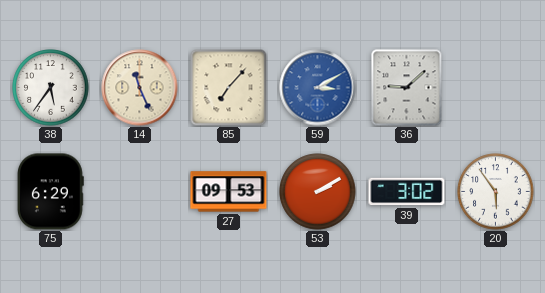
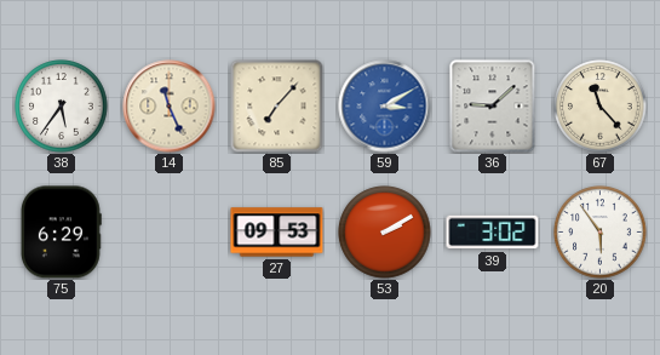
67: none -> 11:23
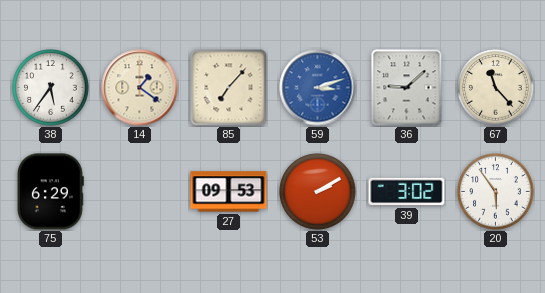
14: 11:26 -> 1:21
59: 3:10 -> 3:12
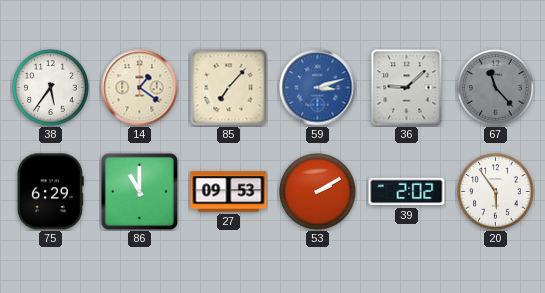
67 dial: cream -> grey
86: none -> 11:00
39: 3:02 -> 2:02
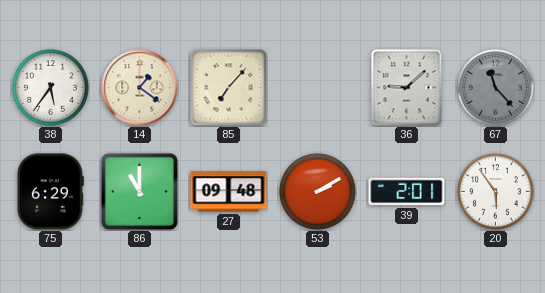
59: 3:12 -> none
27: 09:53 -> 09:48
39: 2:02 -> 2:01
